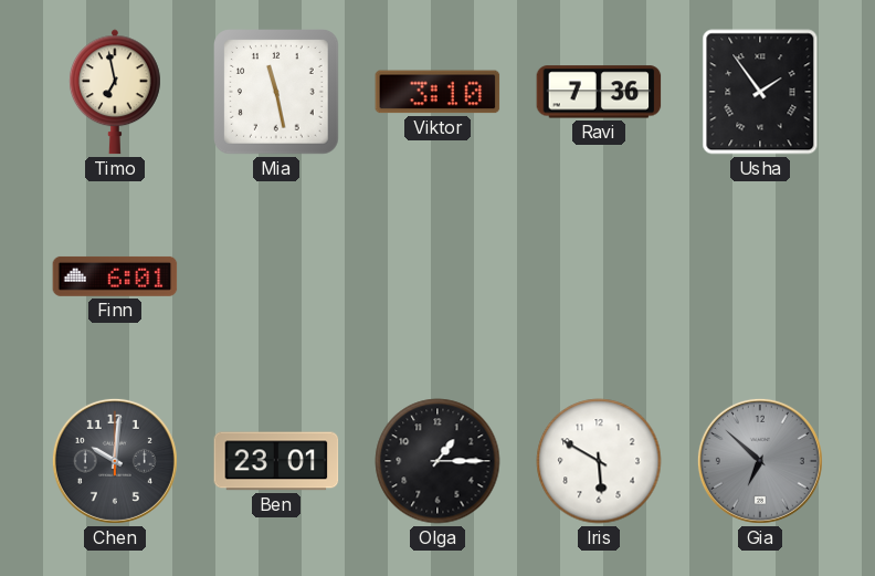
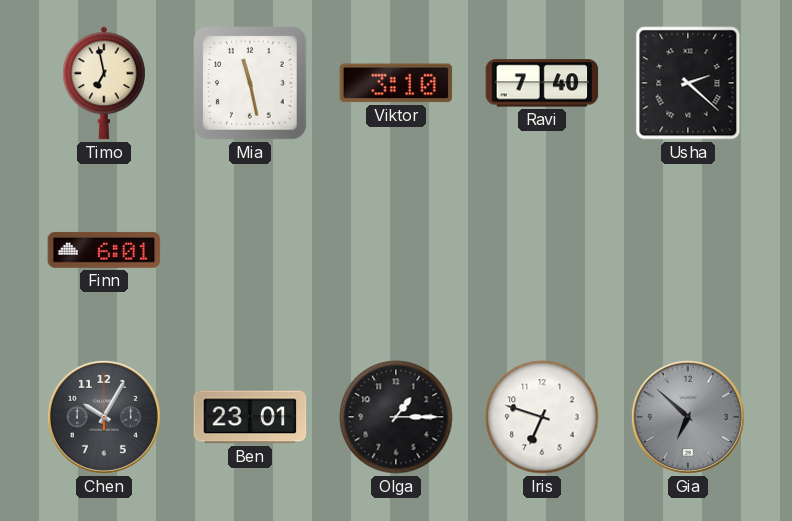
Ravi: 7:36 -> 7:40
Usha: 1:54 -> 2:22
Chen: 10:01 -> 10:05
Iris: 5:50 -> 6:48
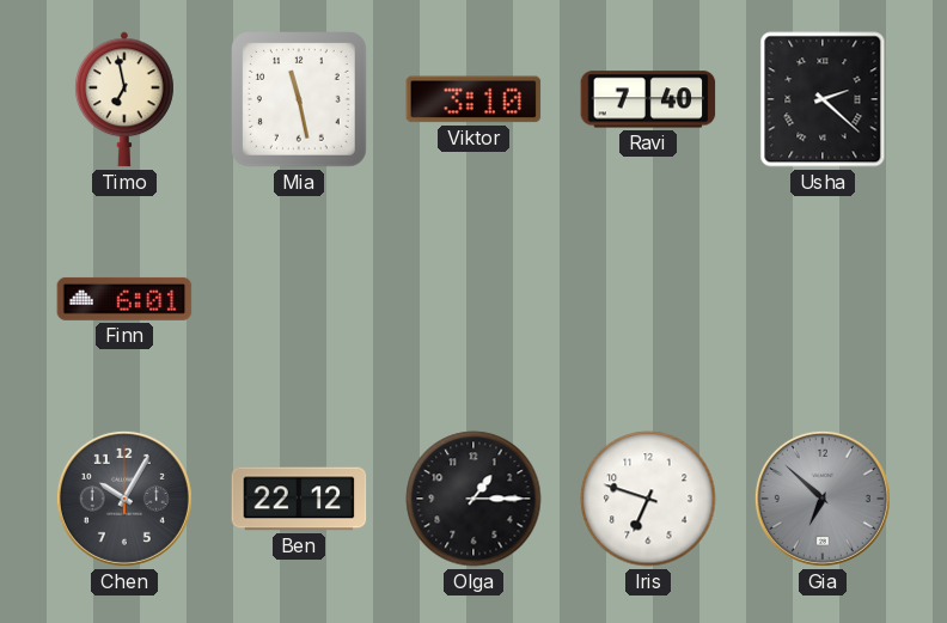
Ben: 23:01 -> 22:12
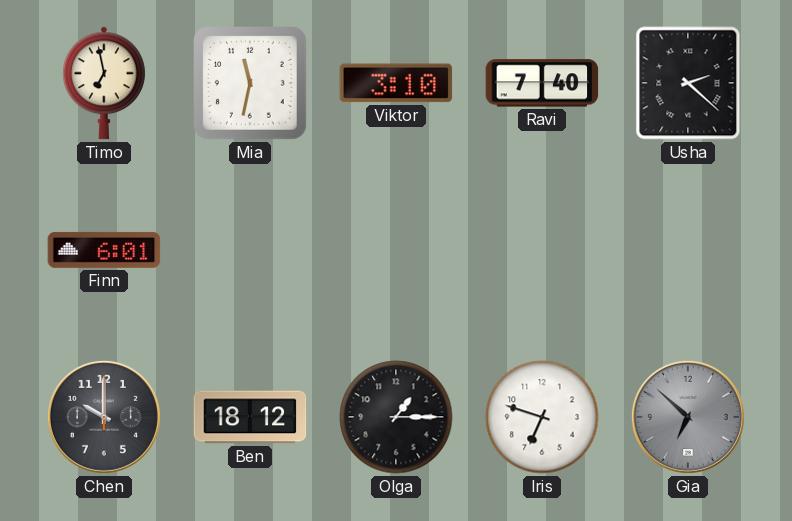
Mia: 11:28 -> 11:32
Chen: 10:05 -> 10:00
Ben: 22:12 -> 18:12
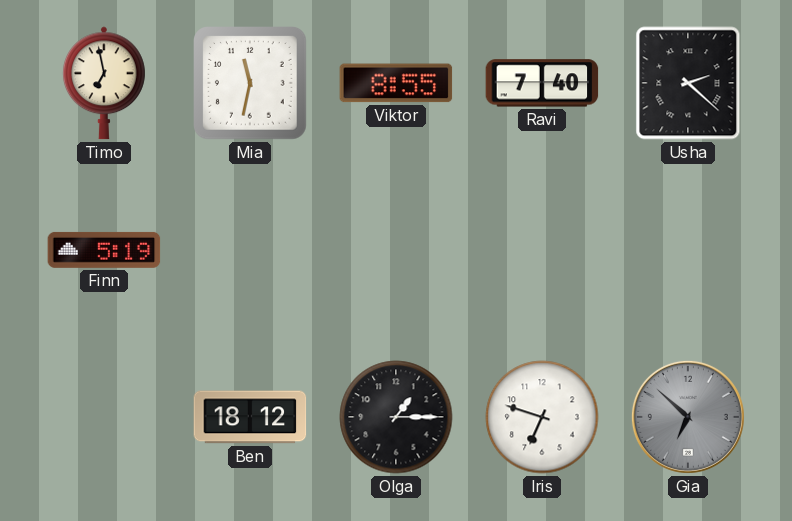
Viktor: 3:10 -> 8:55
Finn: 6:01 -> 5:19
Chen: 10:00 -> none
